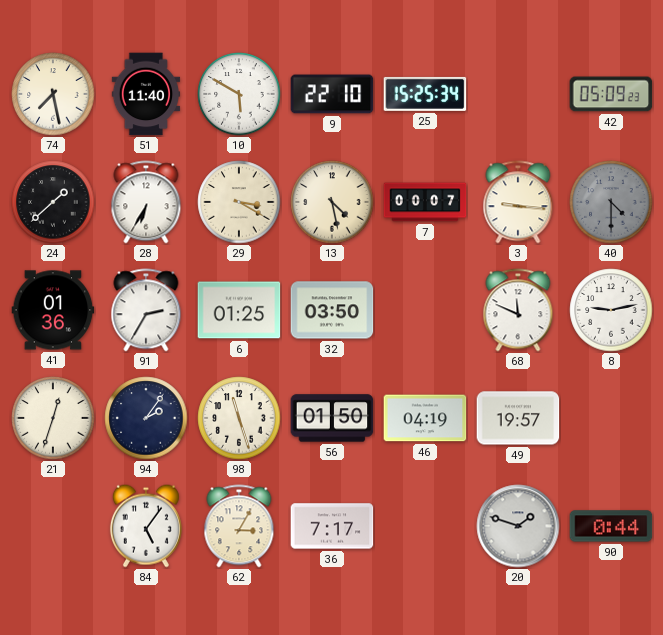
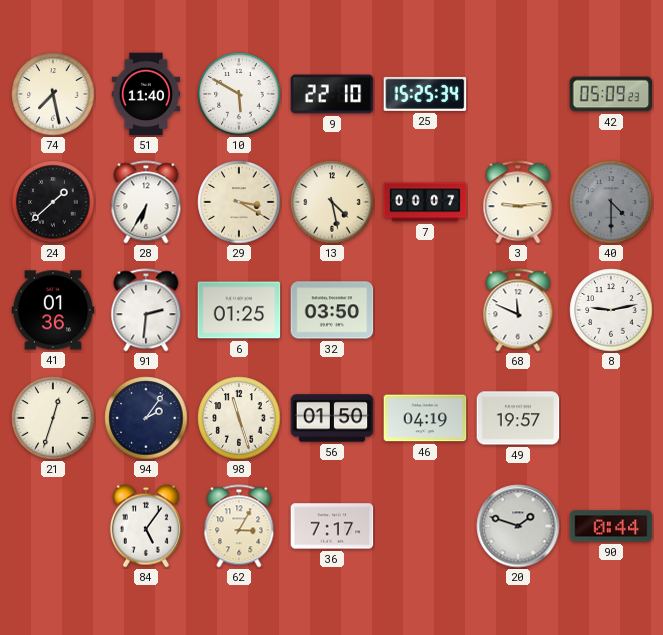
3: 9:16 -> 9:14
91: 2:35 -> 2:31
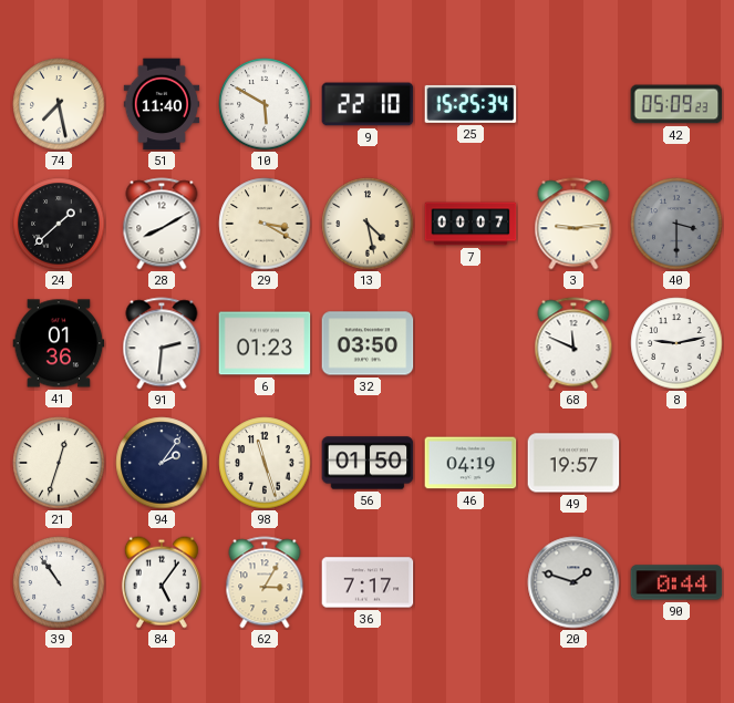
28: 6:35 -> 8:10
40: 4:30 -> 3:30
6: 01:25 -> 01:23
39: none -> 10:54
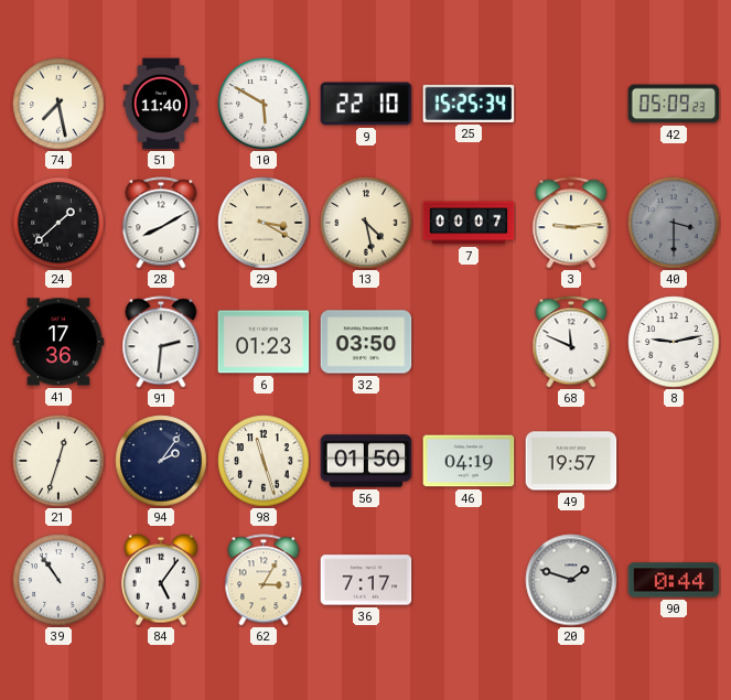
41: 01:36 -> 17:36
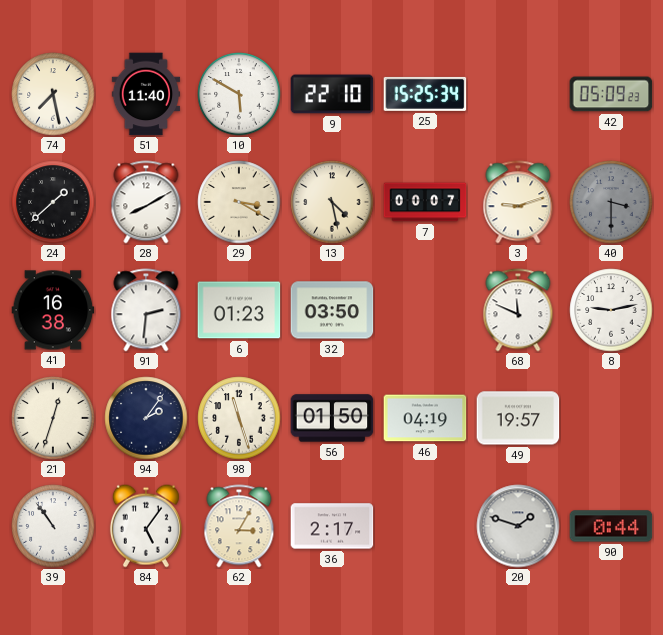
3: 9:14 -> 9:12
41: 17:36 -> 16:38
36: 7:17 -> 2:17
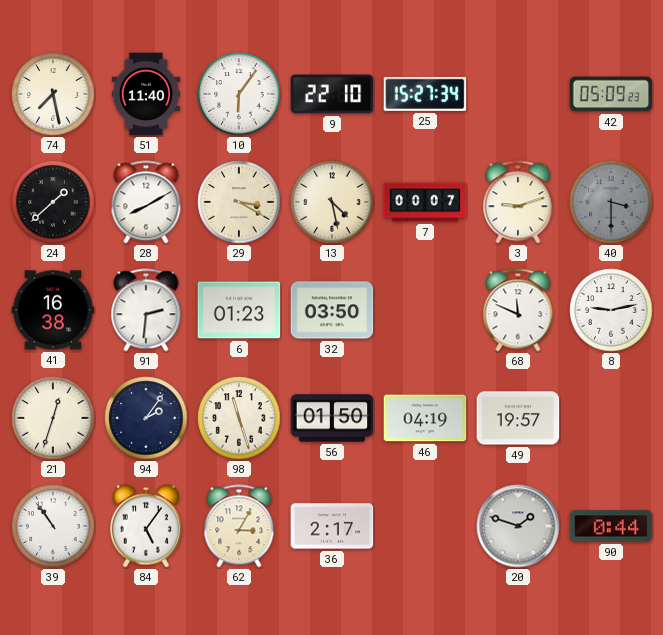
10: 5:50 -> 6:06
25: 15:25 -> 15:27
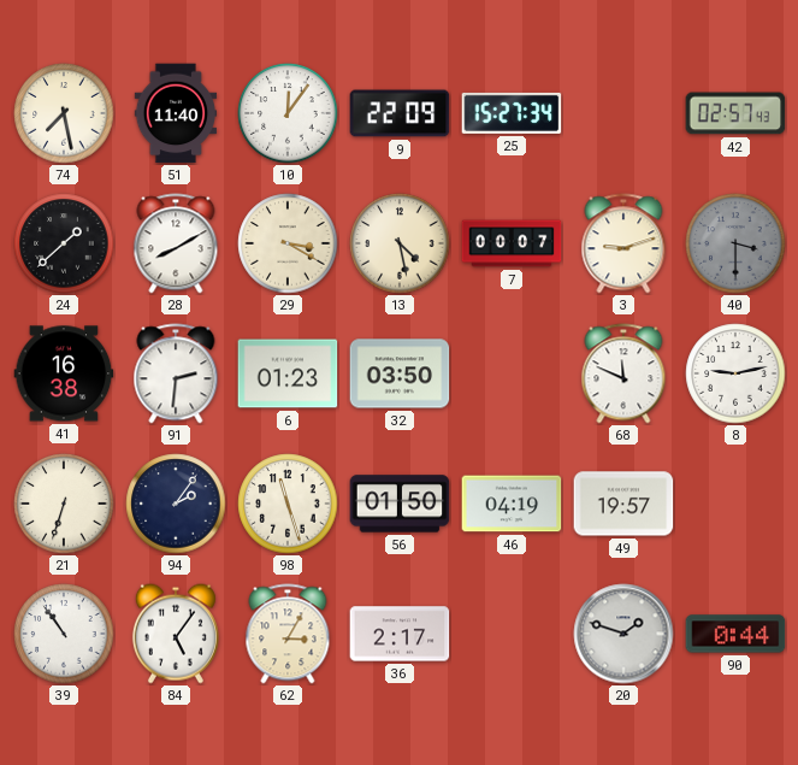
10: 6:06 -> 12:06
9: 22:10 -> 22:09
42: 05:09 -> 02:57
21: 12:33 -> 6:33
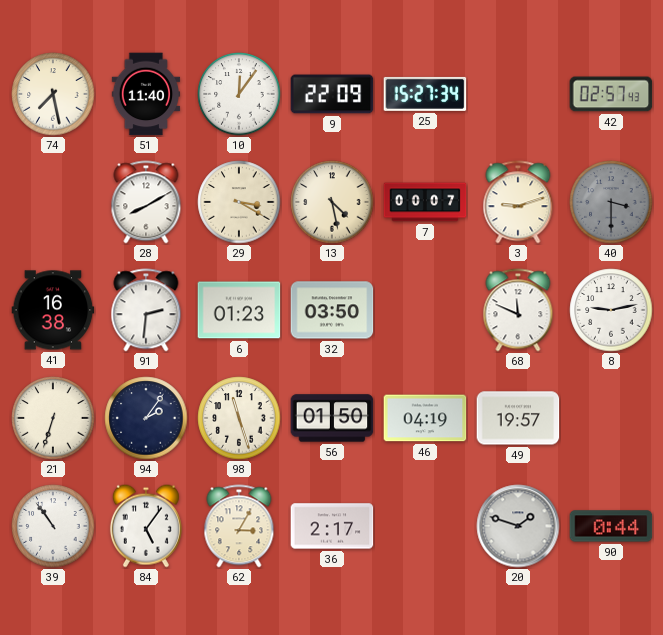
24: 1:38 -> none
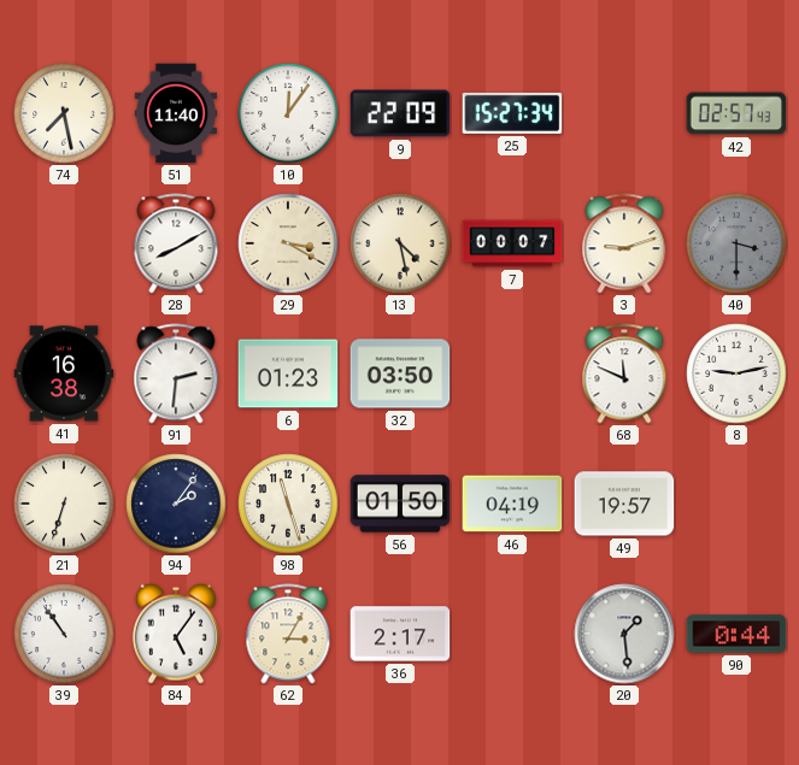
20: 1:48 -> 1:29
